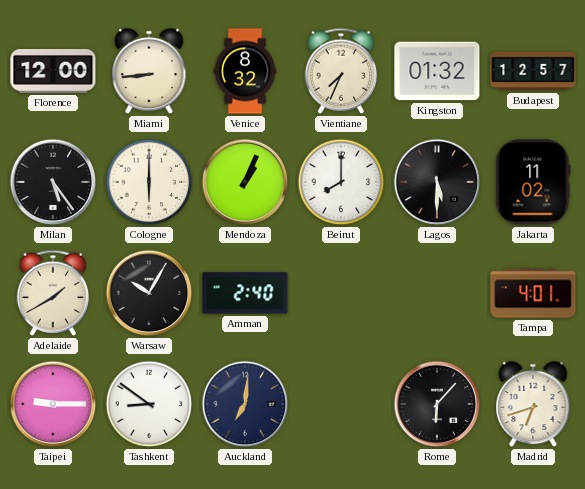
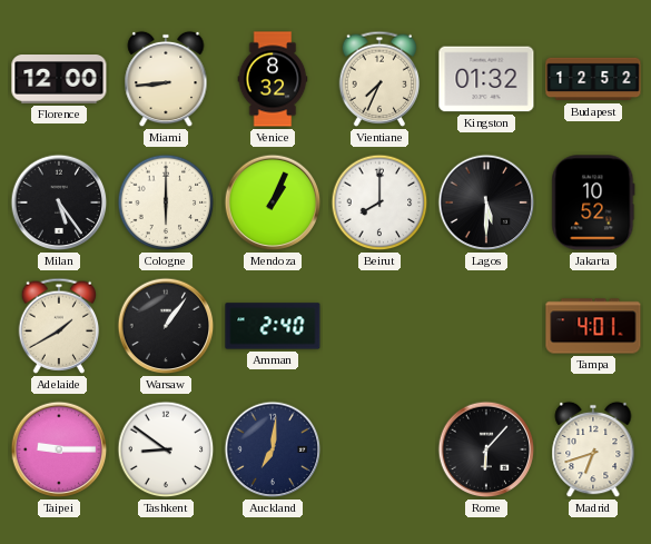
Budapest: 12:57 -> 12:52
Jakarta: 11:02 -> 10:52
Warsaw: 10:05 -> 1:06
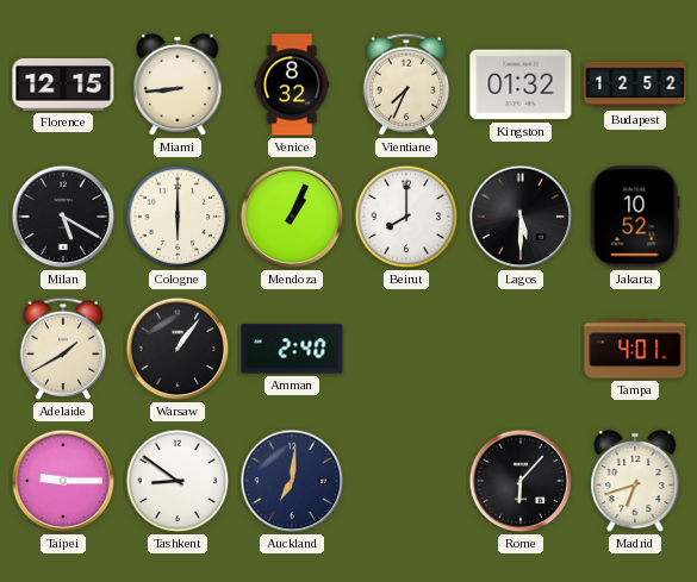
Florence: 12:00 -> 12:15
Milan: 5:24 -> 5:20
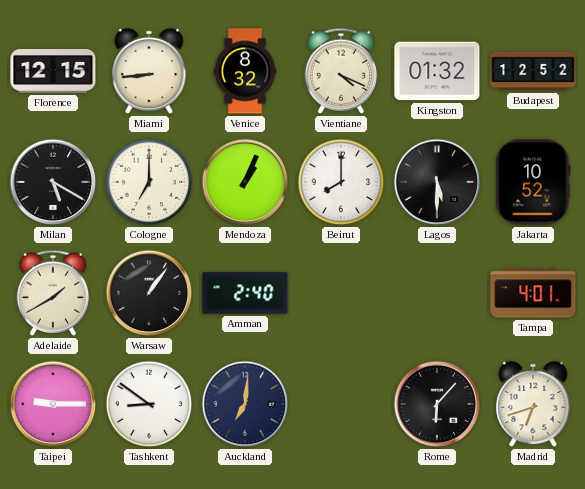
Vientiane: 7:34 -> 4:19
Cologne: 6:00 -> 7:00
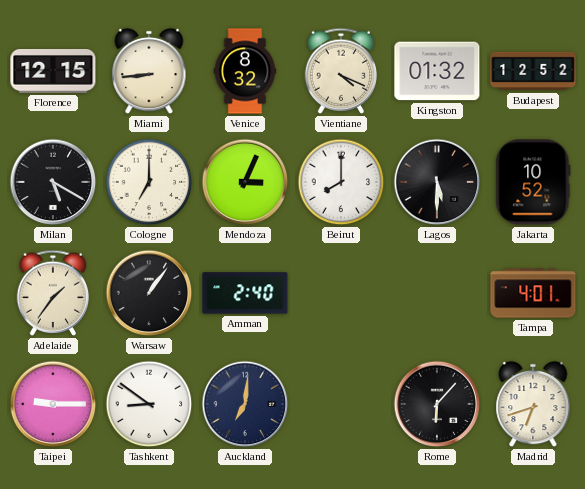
Mendoza: 1:04 -> 3:04
Adelaide: 1:40 -> 1:36
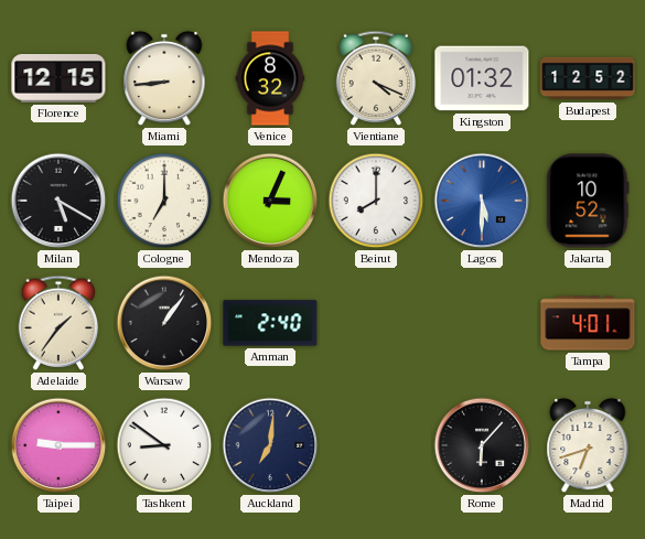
Lagos dial: black -> blue
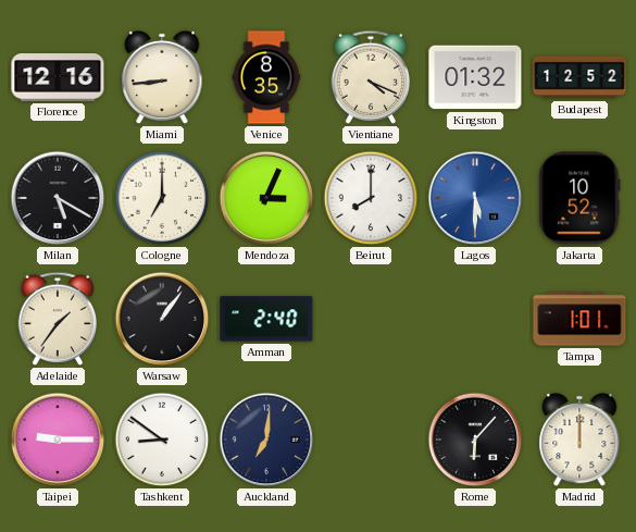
Florence: 12:15 -> 12:16
Venice: 8:32 -> 8:35
Tampa: 4:01 -> 1:01
Madrid: 6:42 -> 12:00
